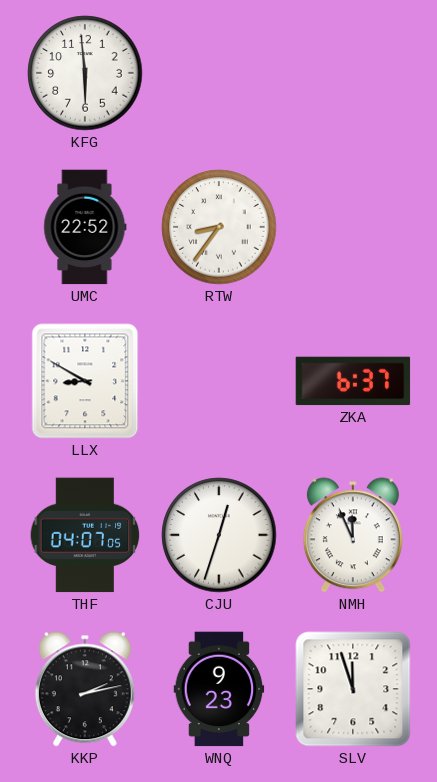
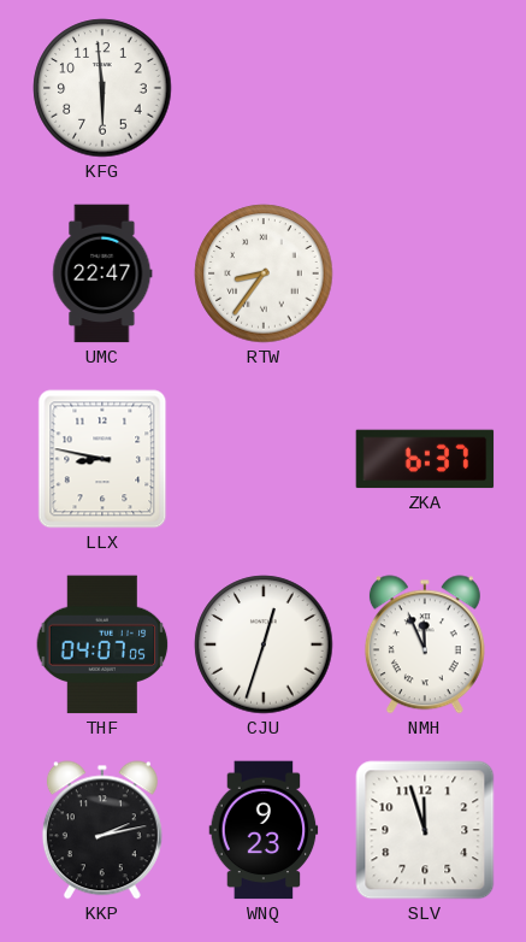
UMC: 22:52 -> 22:47
LLX: 8:50 -> 8:47
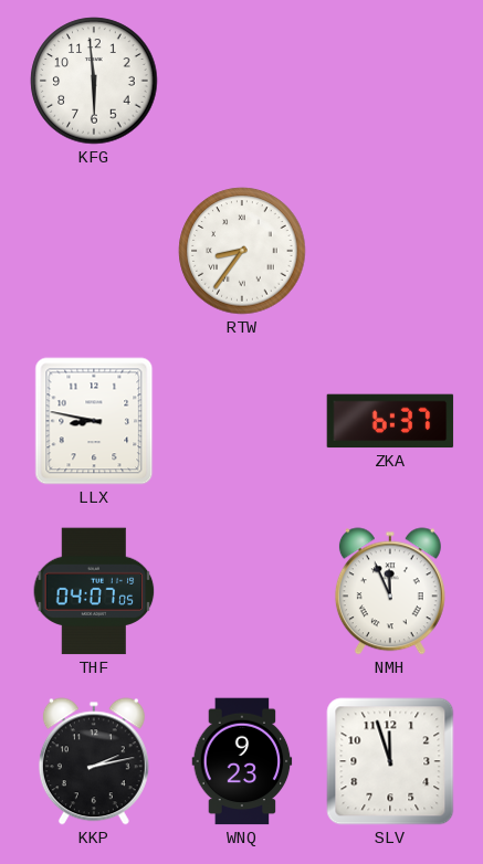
UMC: 22:47 -> none
CJU: 12:33 -> none
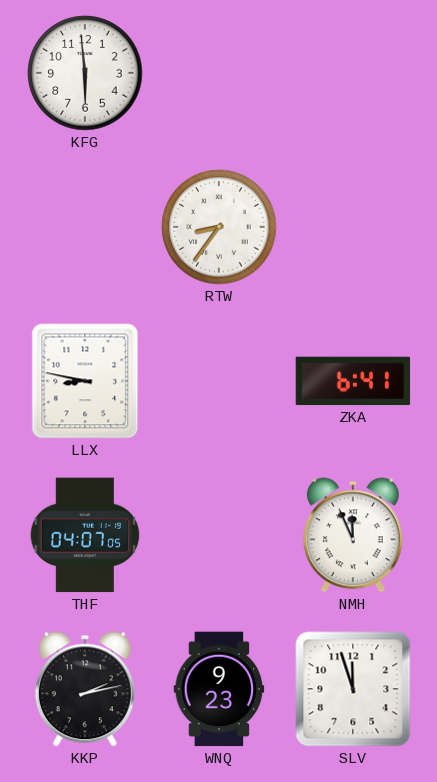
ZKA: 6:37 -> 6:41
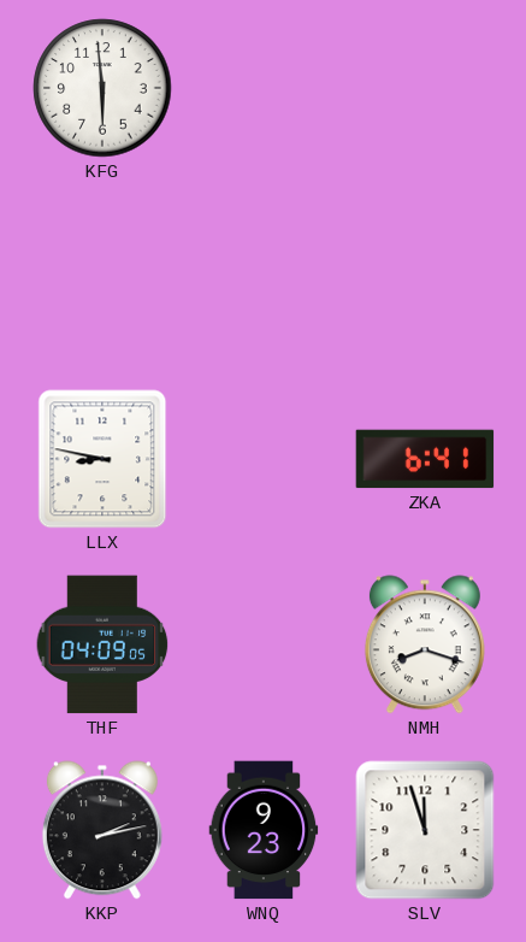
RTW: 8:36 -> none
THF: 04:07 -> 04:09
NMH: 11:56 -> 8:18
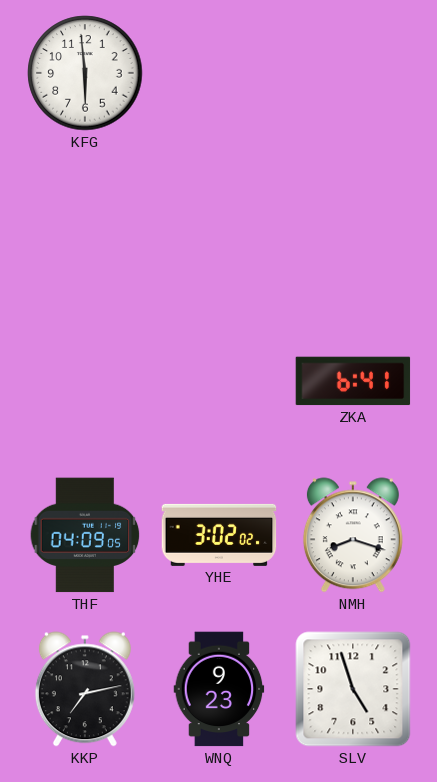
LLX: 8:47 -> none
YHE: none -> 3:02
KKP: 2:13 -> 7:13
SLV: 11:57 -> 4:57
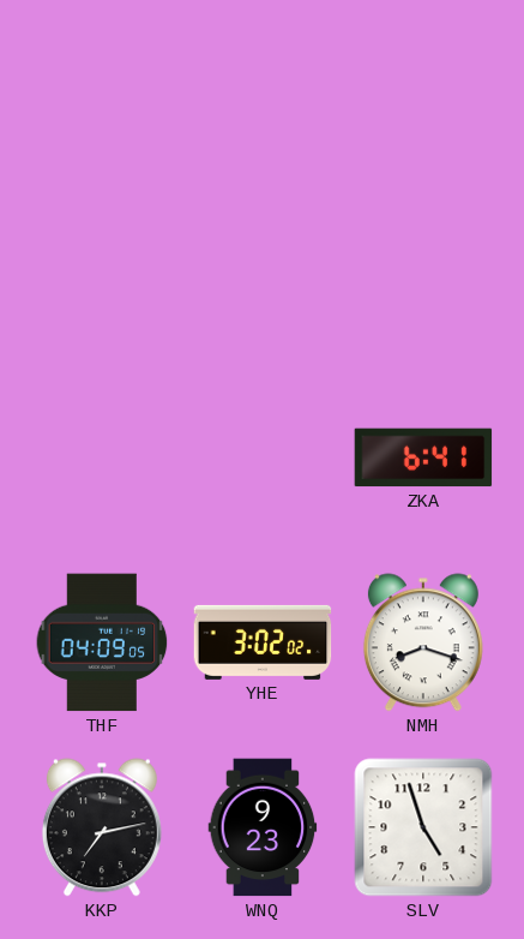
KFG: 5:59 -> none
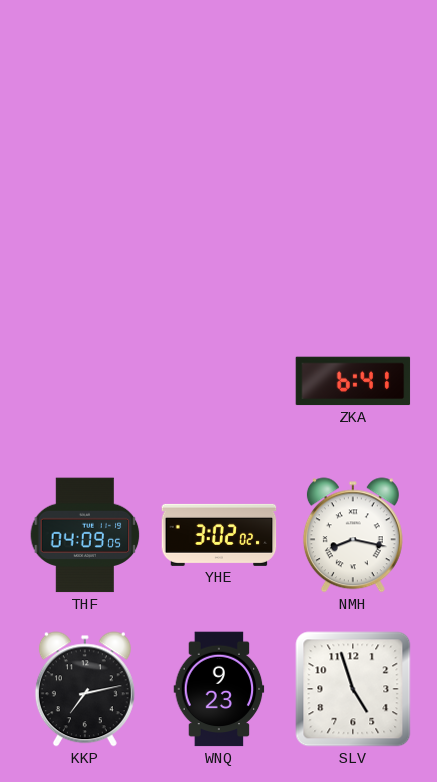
NMH: 8:18 -> 8:17
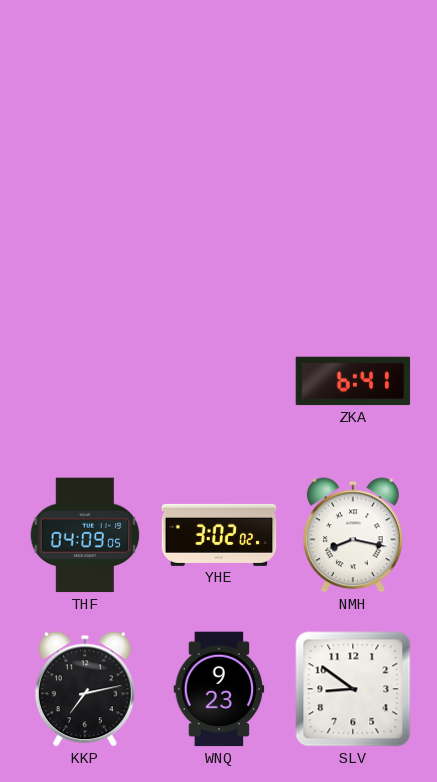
SLV: 4:57 -> 8:51
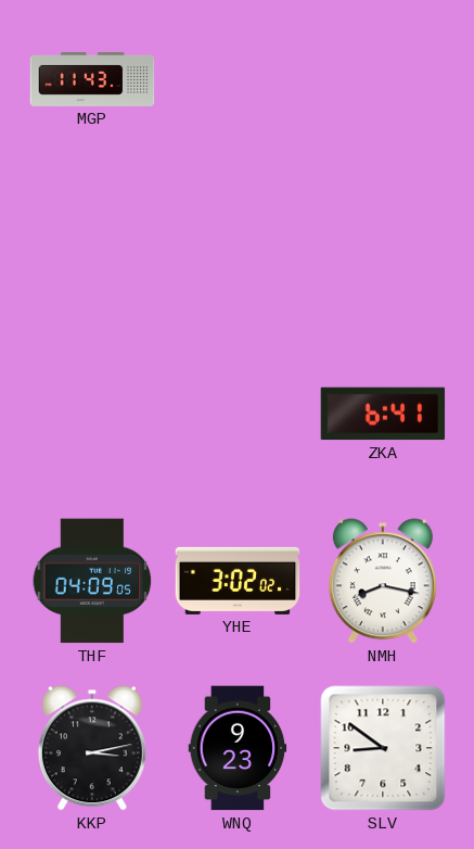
MGP: none -> 11:43
KKP: 7:13 -> 3:13
